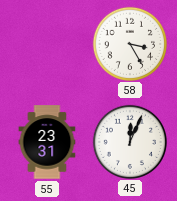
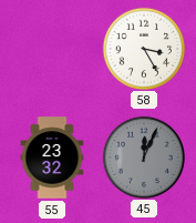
55: 23:31 -> 23:32
45 dial: white -> grey
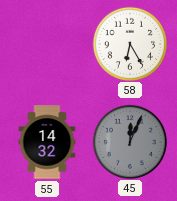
58: 3:25 -> 6:25
55: 23:32 -> 14:32
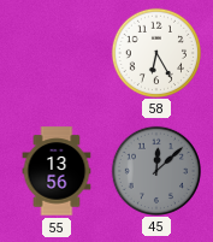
55: 14:32 -> 13:56
45: 12:04 -> 12:08
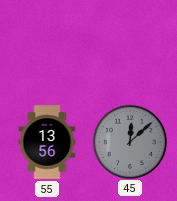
58: 6:25 -> none
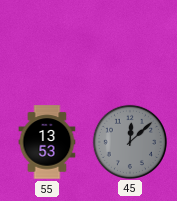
55: 13:56 -> 13:53
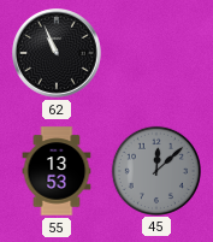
62: none -> 10:56
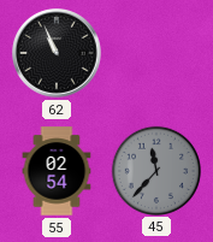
55: 13:53 -> 02:54
45: 12:08 -> 11:37
